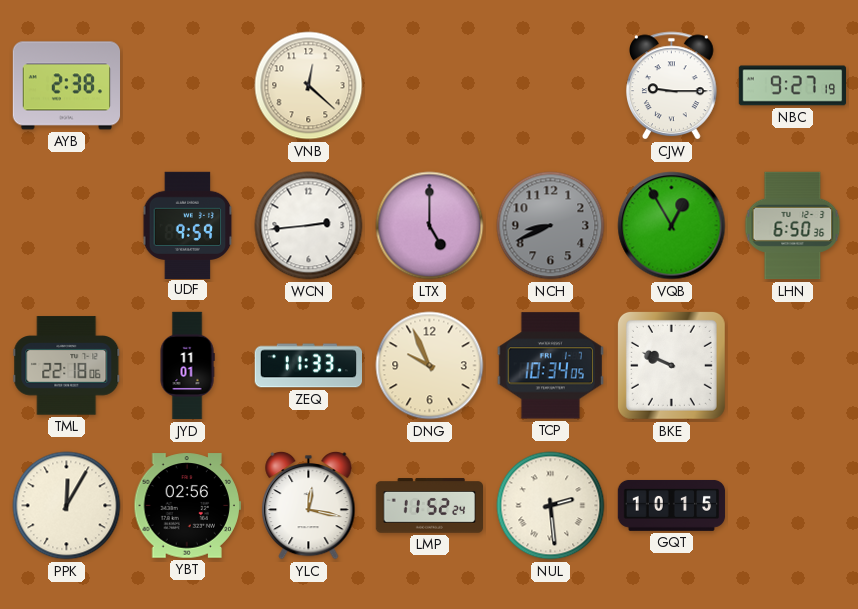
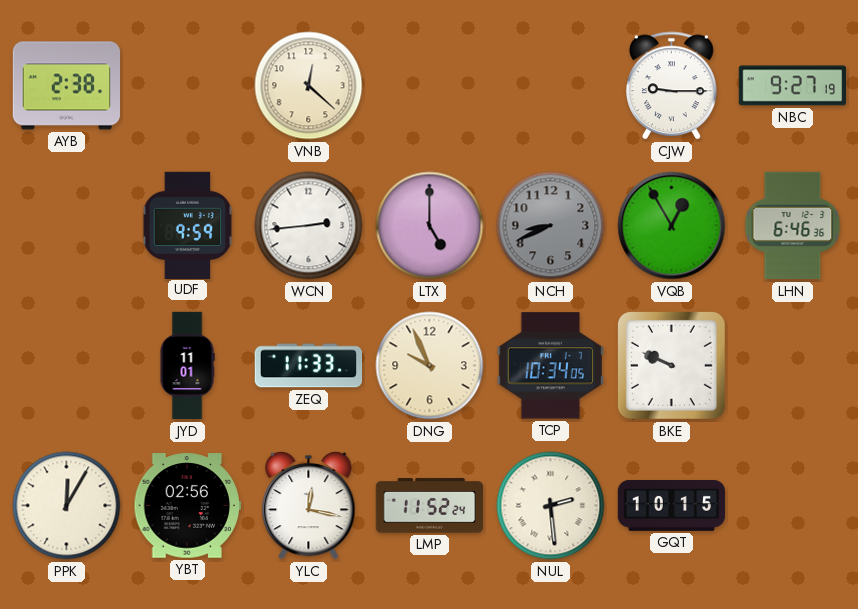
LHN: 6:50 -> 6:46
TML: 22:18 -> none
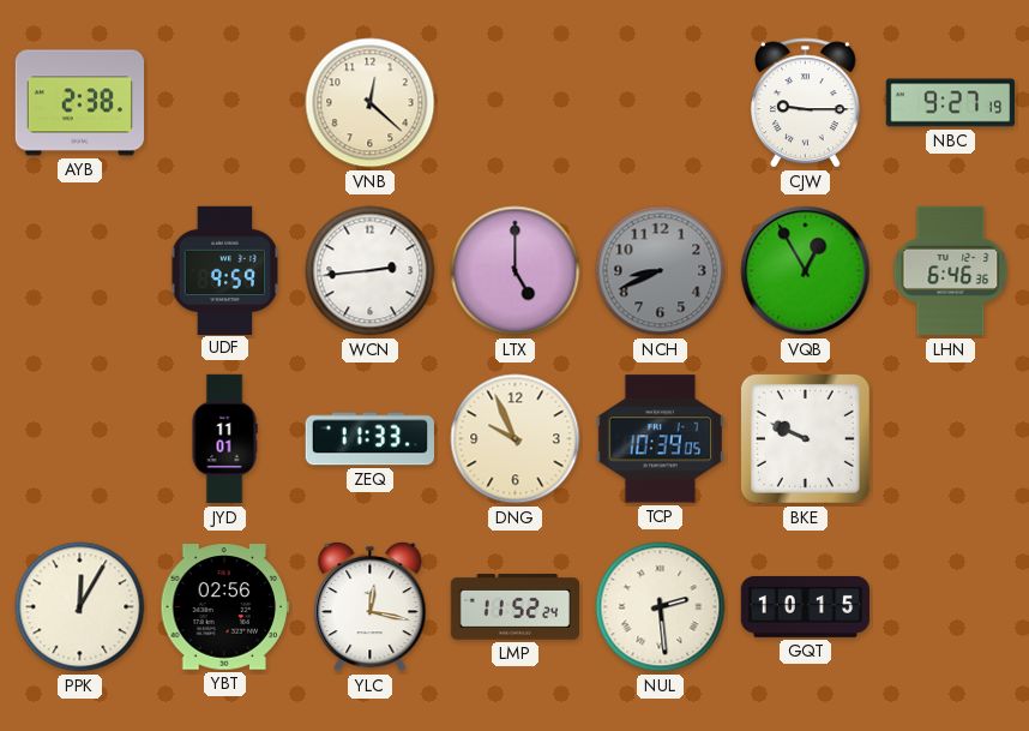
TCP: 10:34 -> 10:39
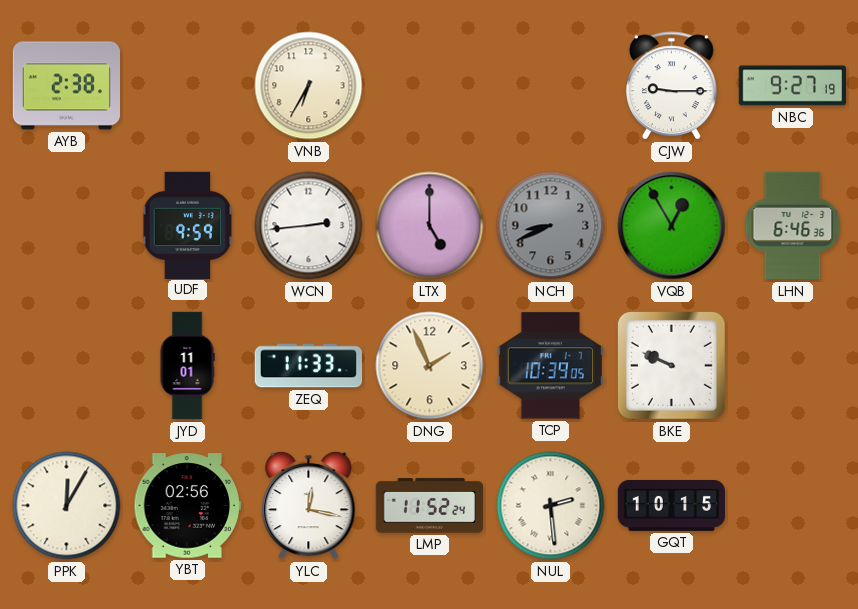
VNB: 12:22 -> 6:35
DNG: 9:56 -> 1:56
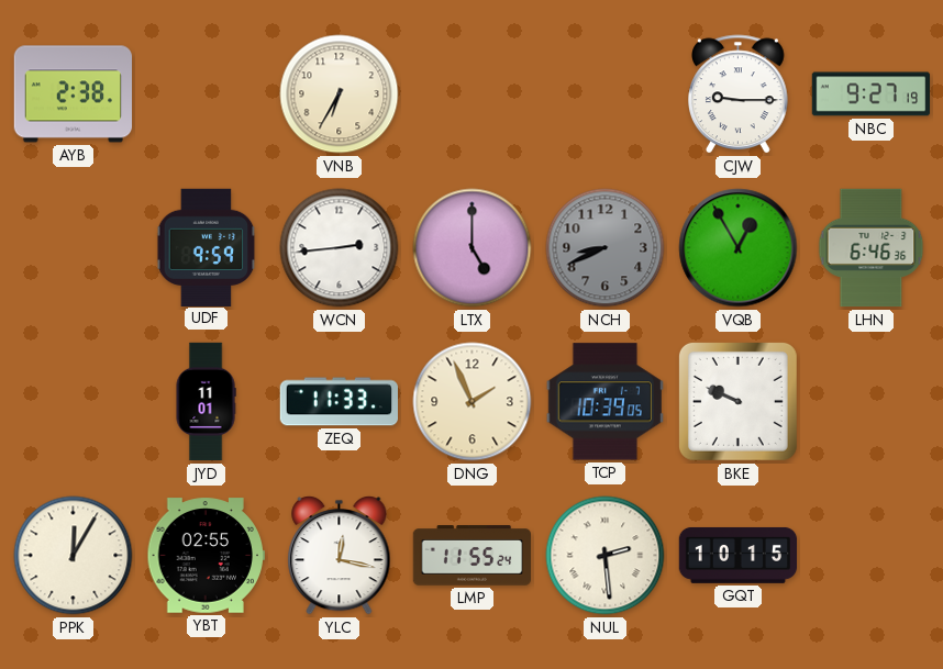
YBT: 02:56 -> 02:55
LMP: 11:52 -> 11:55
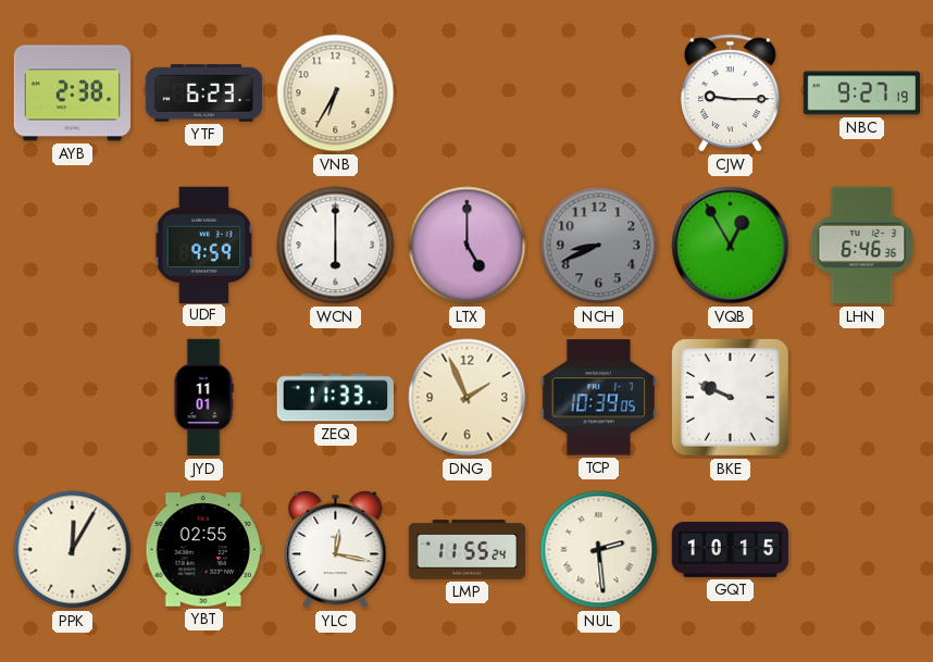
YTF: none -> 6:23
WCN: 2:44 -> 6:00
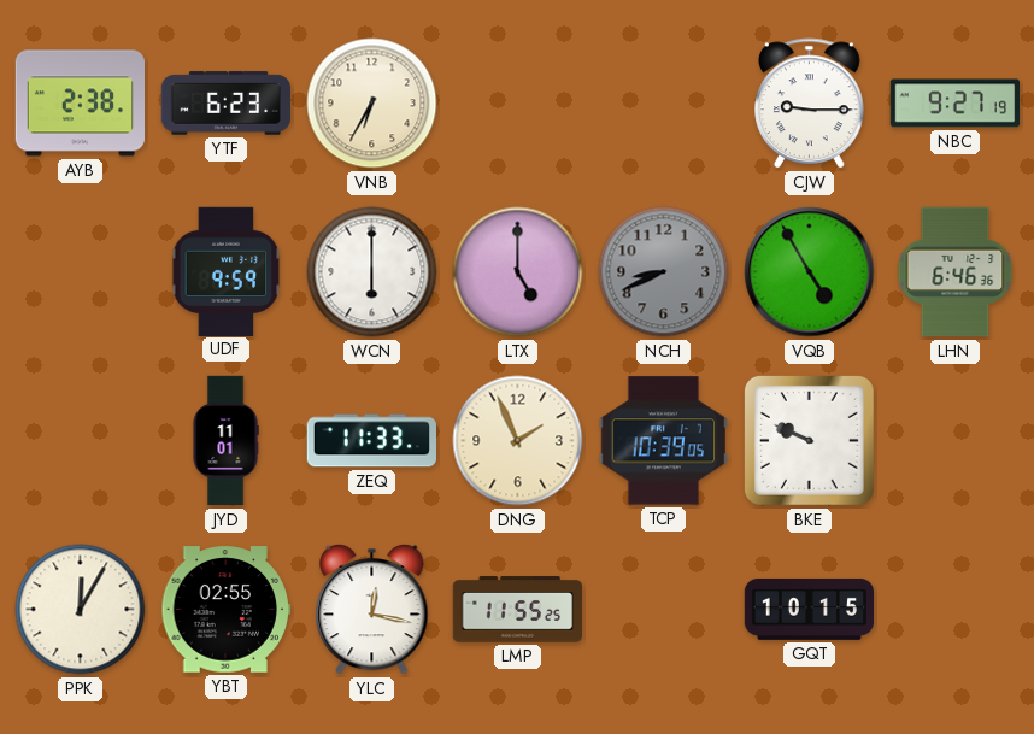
VQB: 12:55 -> 4:55
LMP: 11:55:24 -> 11:55:25
NUL: 2:29 -> none
